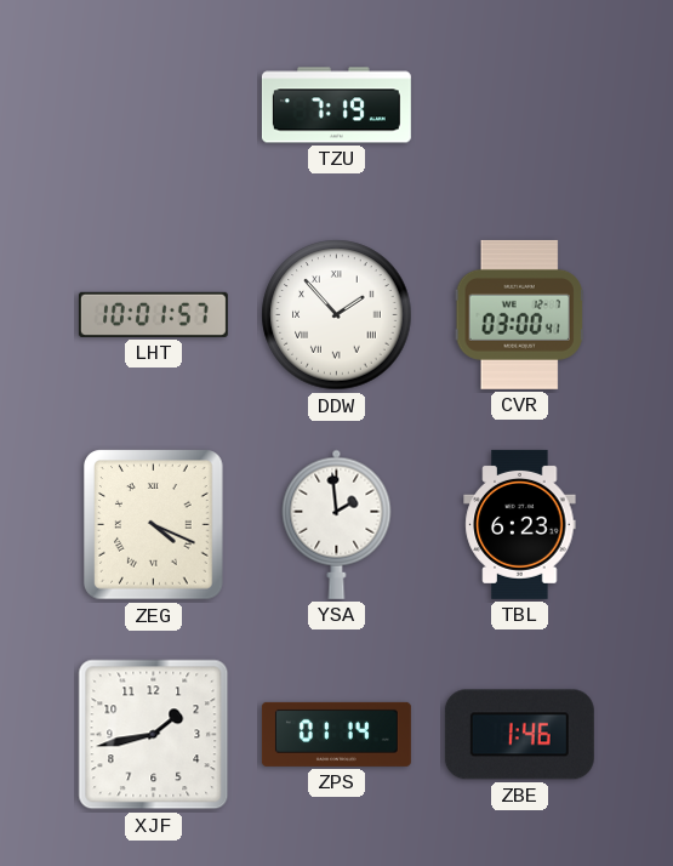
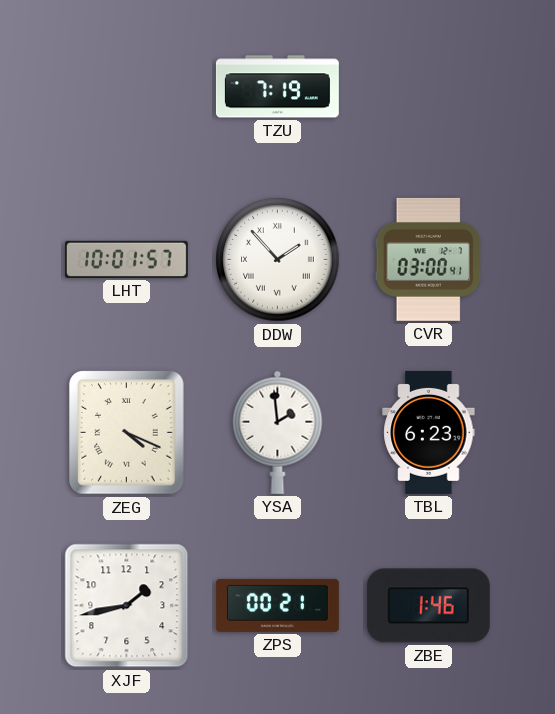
ZPS: 01:14 -> 00:21
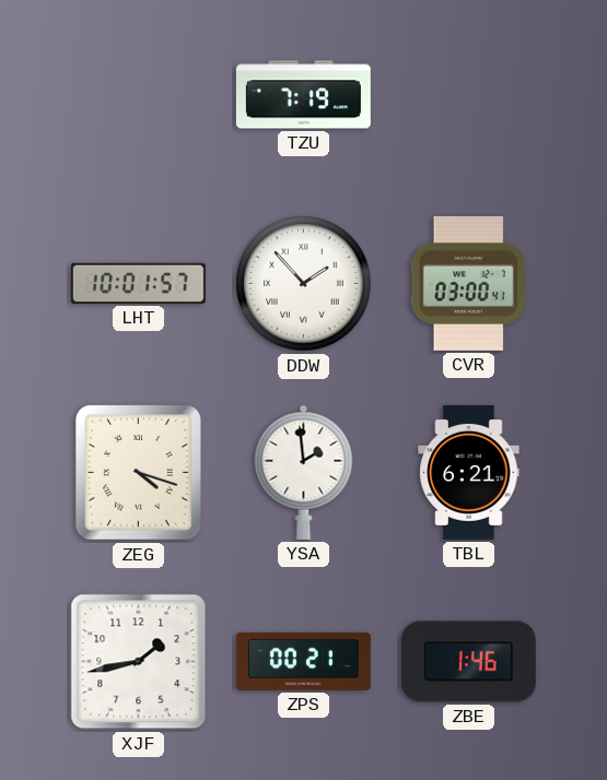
ZEG: 4:19 -> 4:18
TBL: 6:23 -> 6:21
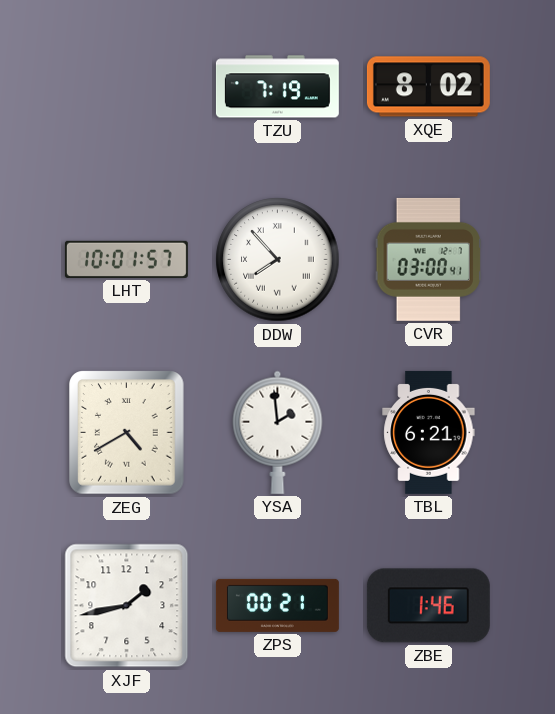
XQE: none -> 8:02
DDW: 1:53 -> 7:53
ZEG: 4:18 -> 4:40
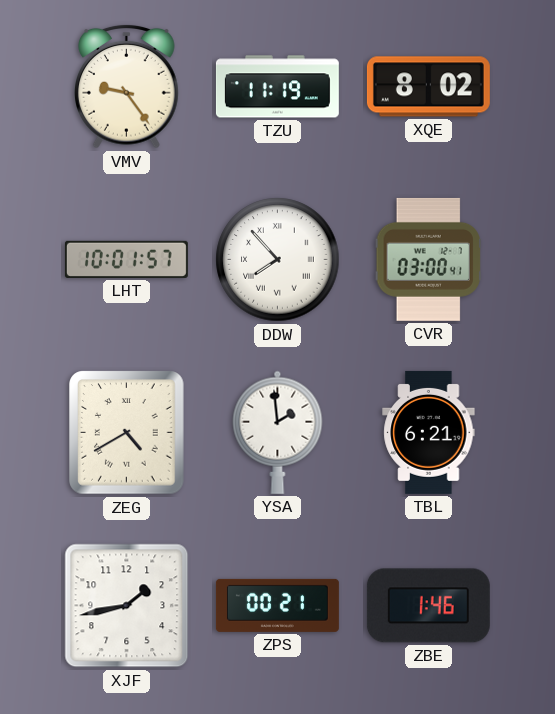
VMV: none -> 9:24
TZU: 7:19 -> 11:19
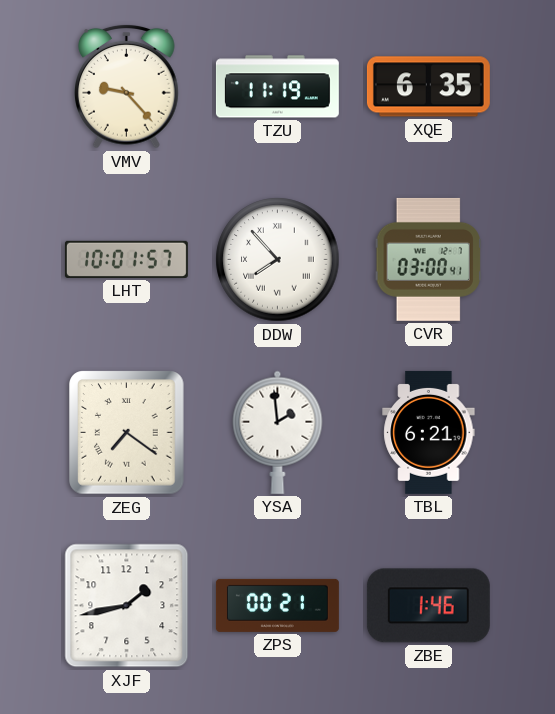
VMV: 9:24 -> 9:23
XQE: 8:02 -> 6:35
ZEG: 4:40 -> 7:21
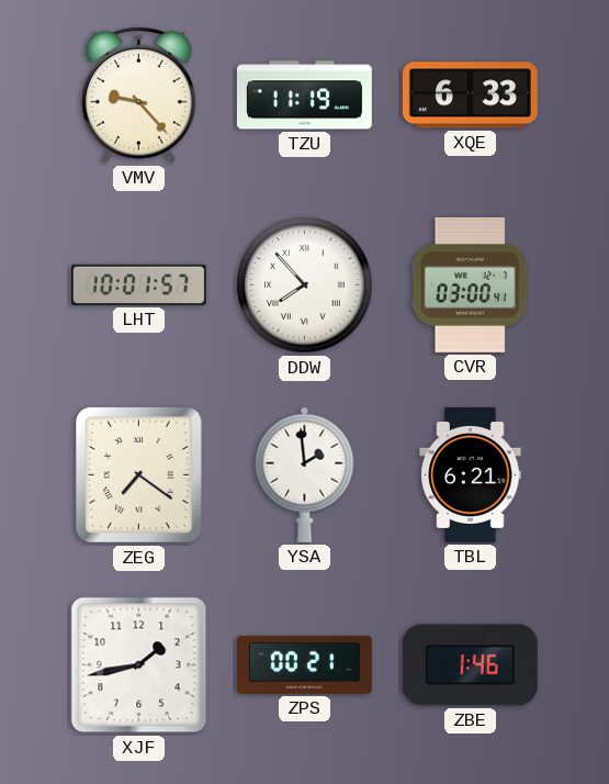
XQE: 6:35 -> 6:33
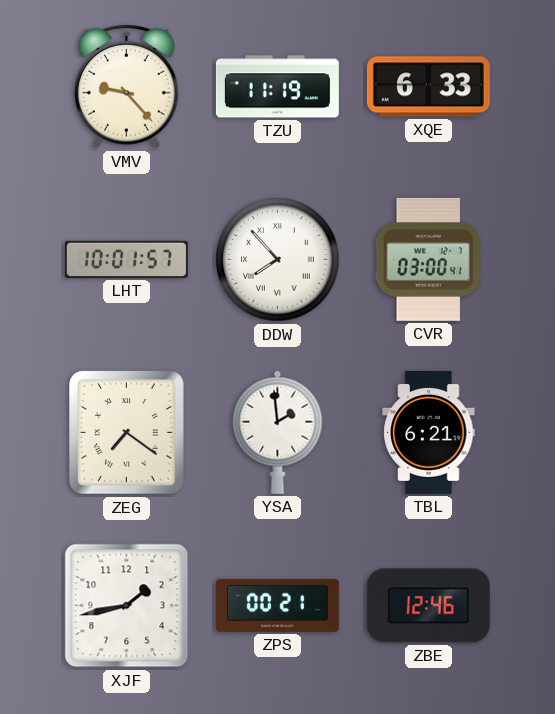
ZBE: 1:46 -> 12:46
